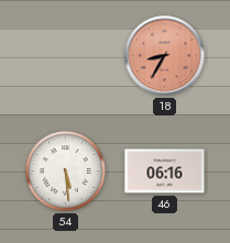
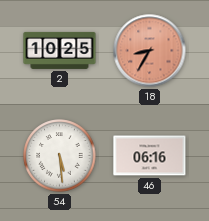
2: none -> 10:25
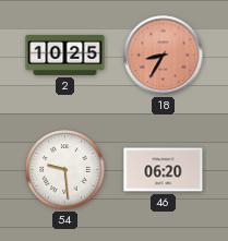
54: 5:29 -> 9:29
46: 06:16 -> 06:20
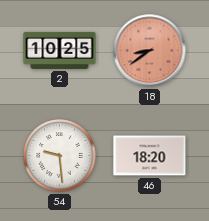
18: 8:35 -> 8:39
46: 06:20 -> 18:20
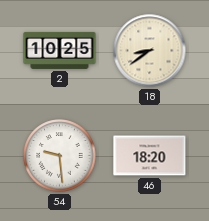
18 dial: salmon -> cream
